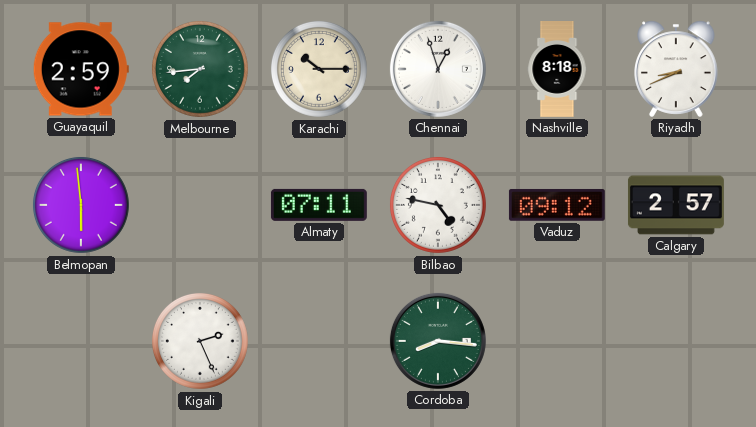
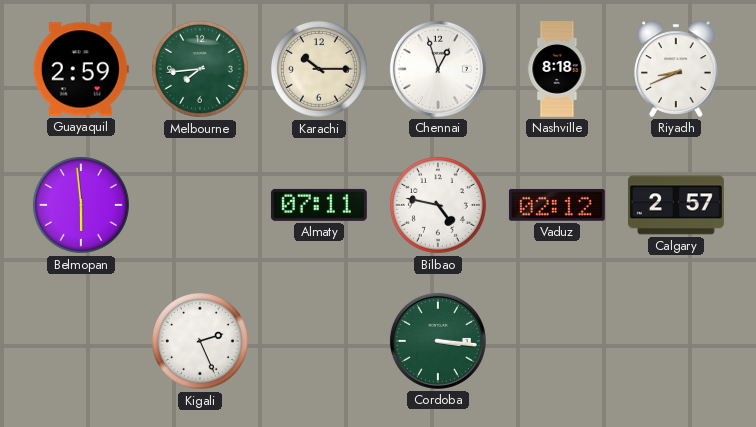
Vaduz: 09:12 -> 02:12
Cordoba: 8:16 -> 3:16
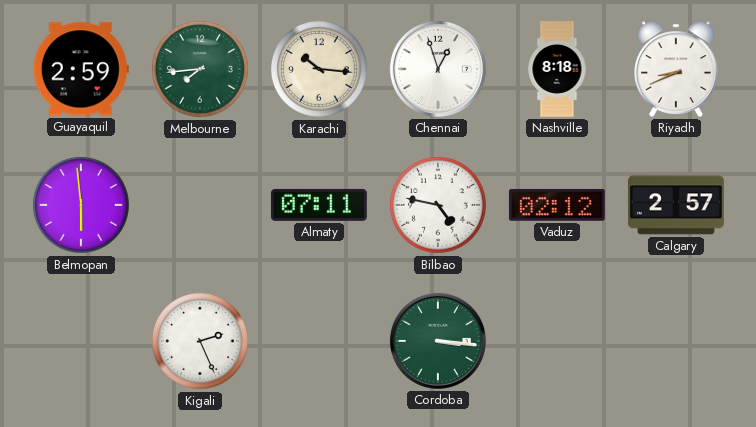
Karachi: 10:15 -> 10:16
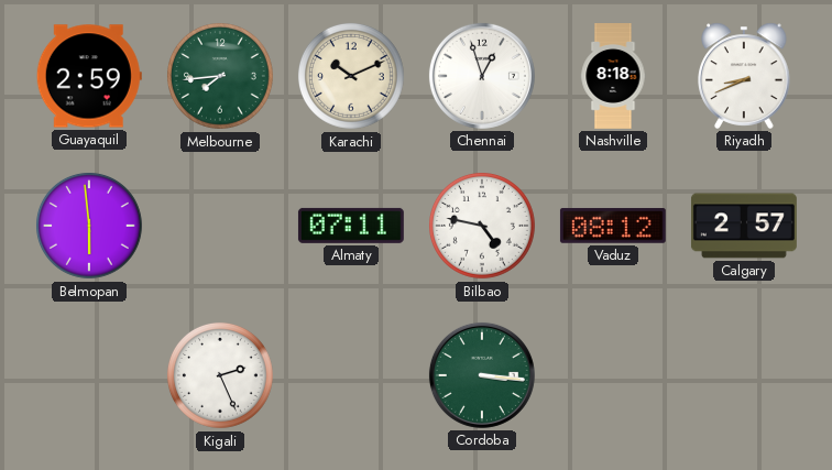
Karachi: 10:16 -> 10:11
Vaduz: 02:12 -> 08:12
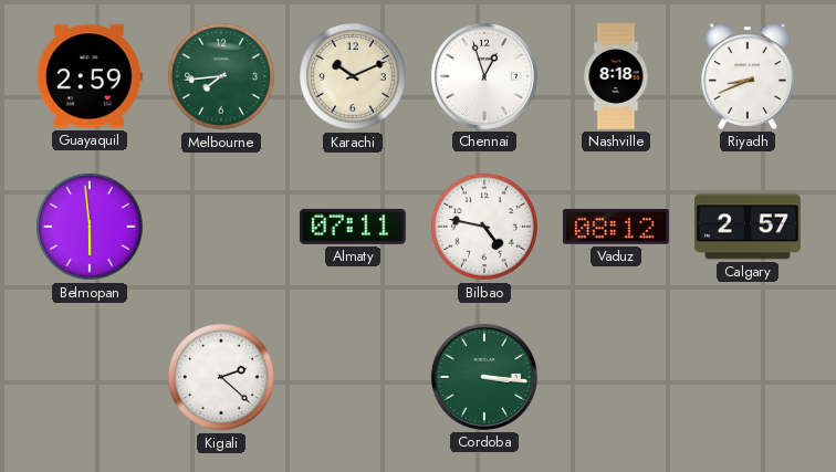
Kigali: 2:26 -> 2:22
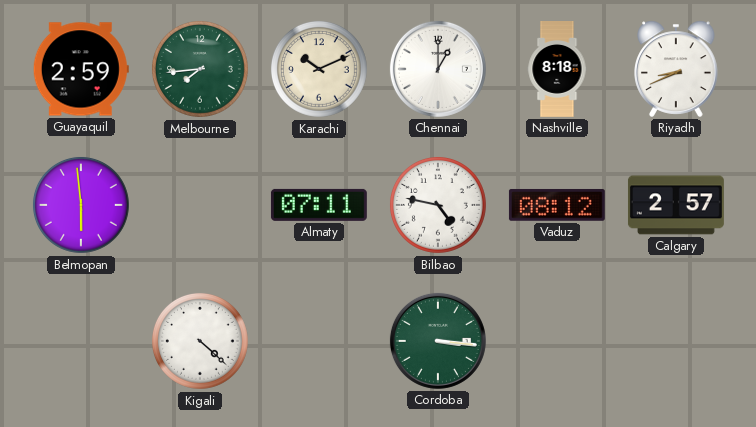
Chennai: 12:57 -> 1:00
Kigali: 2:22 -> 4:22
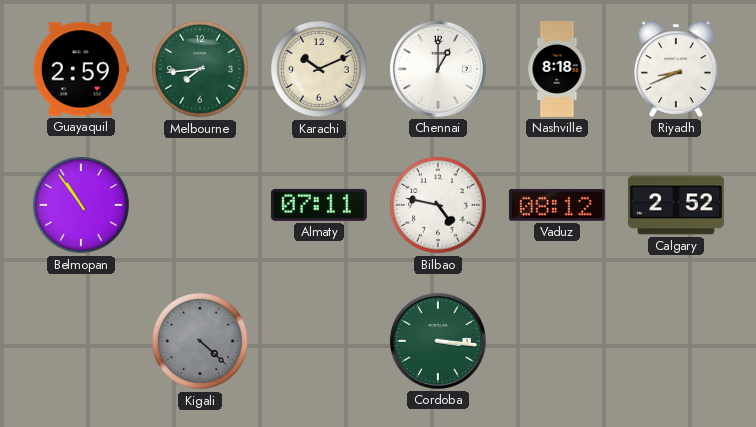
Belmopan: 5:59 -> 10:54
Calgary: 2:57 -> 2:52
Kigali dial: white -> grey
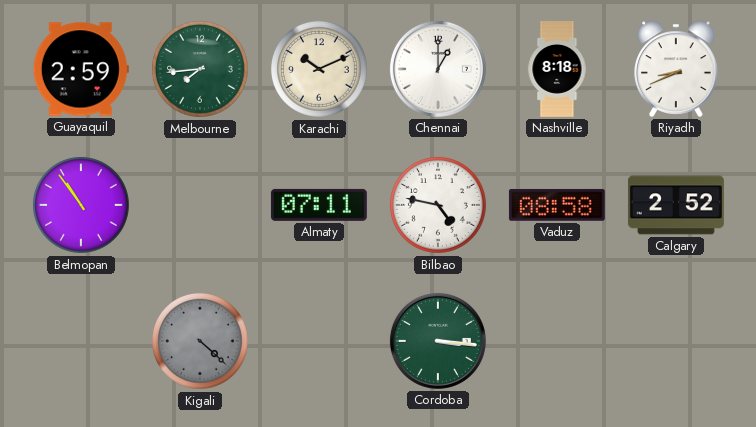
Vaduz: 08:12 -> 08:58
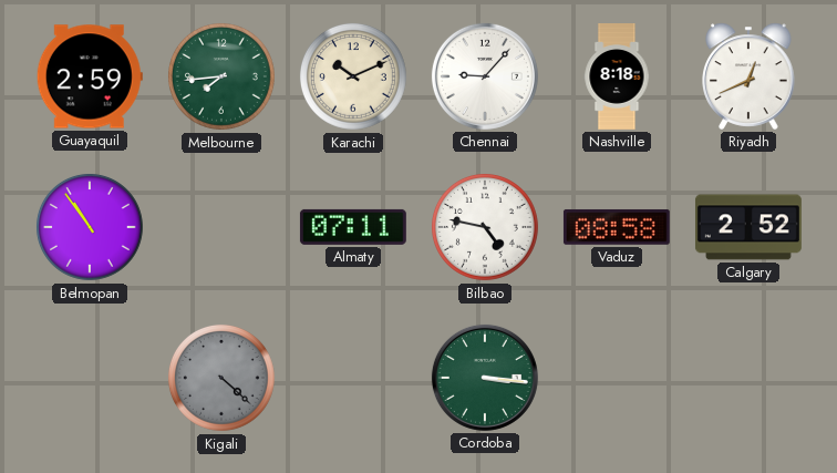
Chennai: 1:00 -> 9:07
Riyadh: 8:41 -> 12:41
